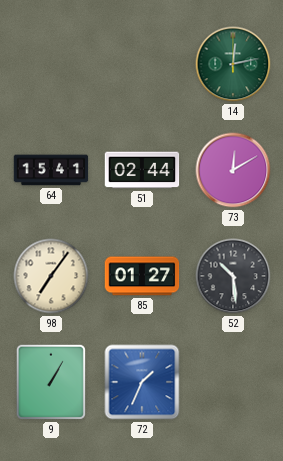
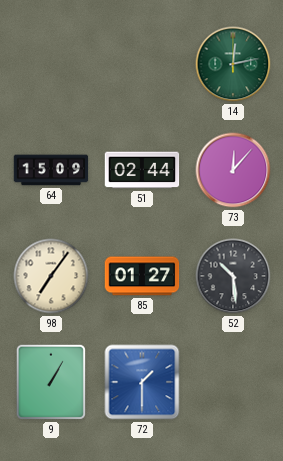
64: 15:41 -> 15:09
73: 12:10 -> 12:07
72: 1:34 -> 1:30
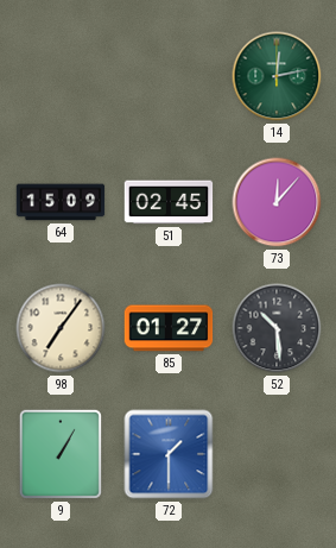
51: 02:44 -> 02:45
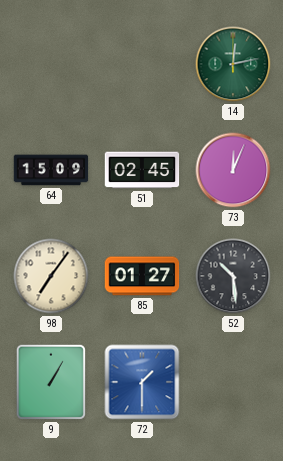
73: 12:07 -> 12:04
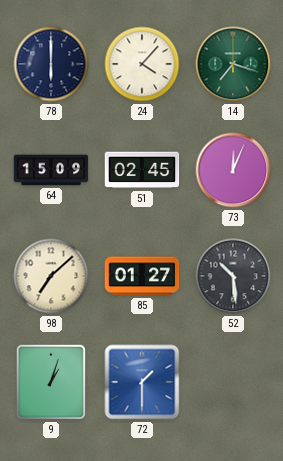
78: none -> 6:00
24: none -> 4:07
14: 12:13 -> 7:18
98: 7:06 -> 7:08
9: 1:05 -> 1:03
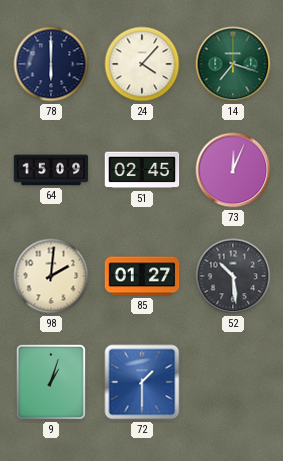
98: 7:08 -> 2:01
